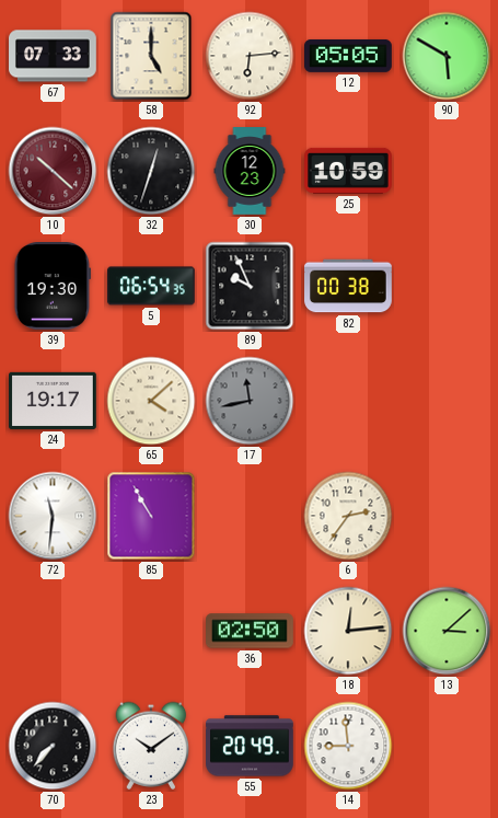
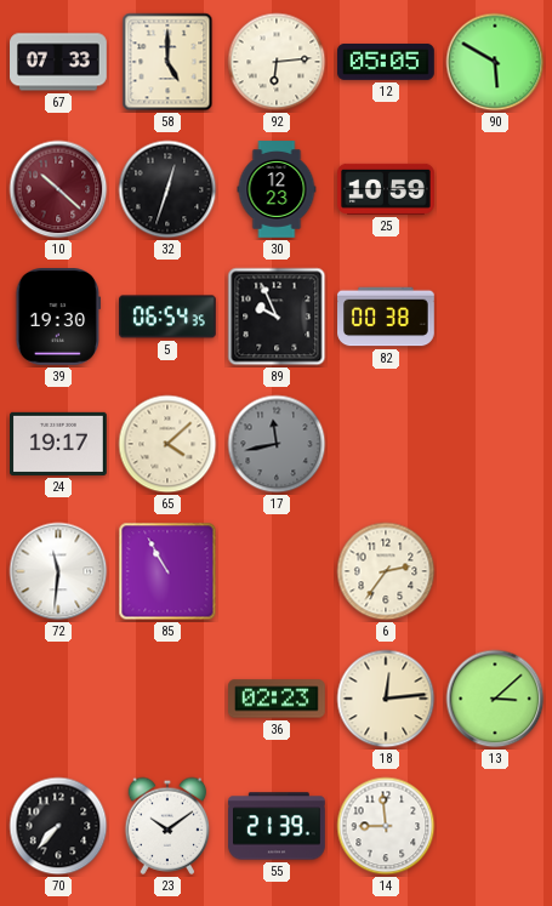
36: 02:50 -> 02:23
55: 20:49 -> 21:39
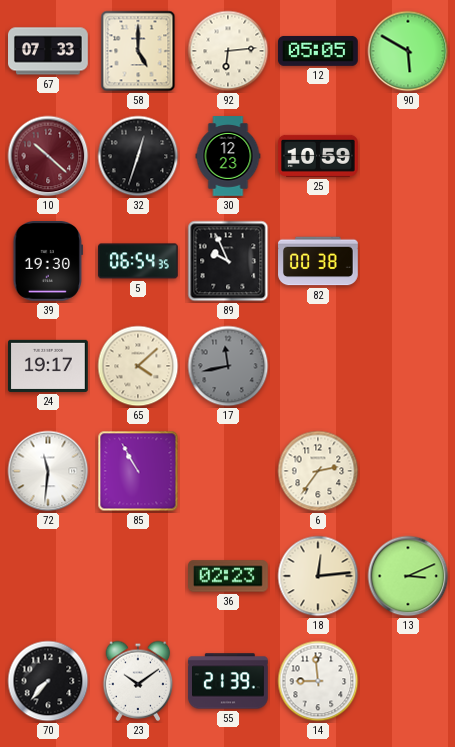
13: 3:08 -> 3:11
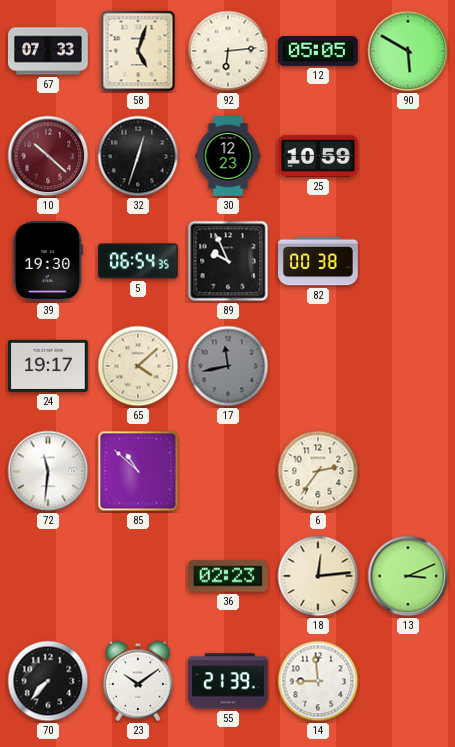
58: 5:00 -> 5:03
85: 10:55 -> 10:52
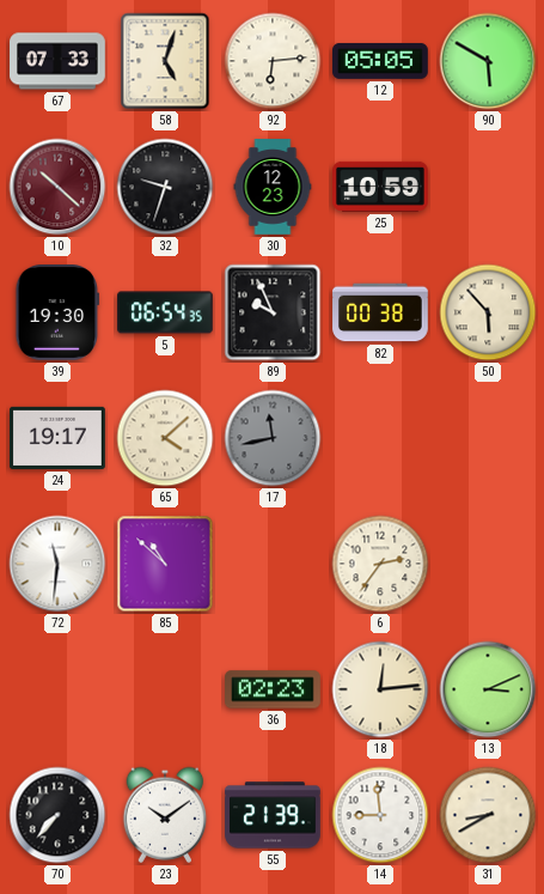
32: 12:33 -> 9:33
50: none -> 5:53
31: none -> 8:40
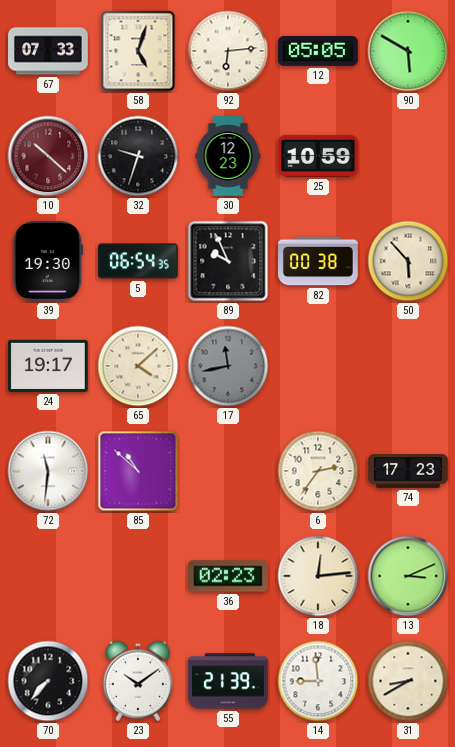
74: none -> 17:23
